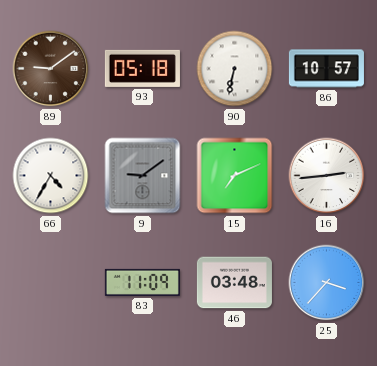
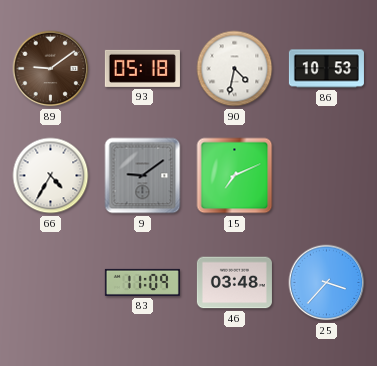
90: 6:32 -> 4:32
86: 10:57 -> 10:53
16: 2:44 -> none
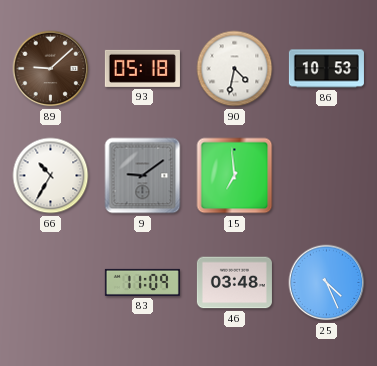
89: 9:09 -> 9:08
66: 4:35 -> 10:35
15: 7:11 -> 6:59
25: 3:37 -> 4:26
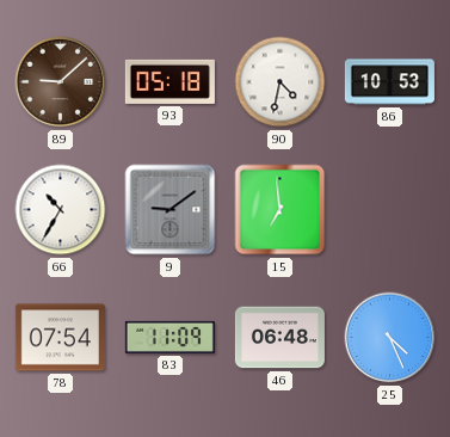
78: none -> 07:54
46: 03:48 -> 06:48
